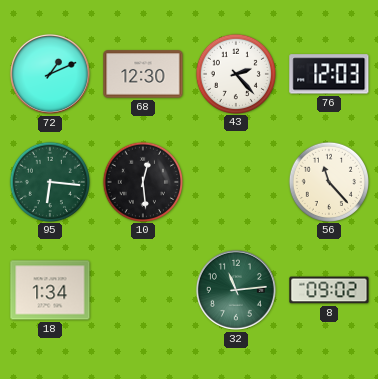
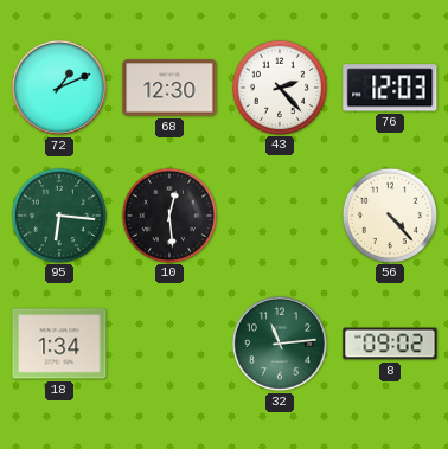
56: 11:23 -> 4:23
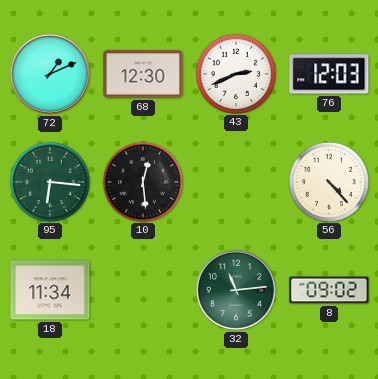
43: 2:23 -> 2:41
18: 1:34 -> 11:34
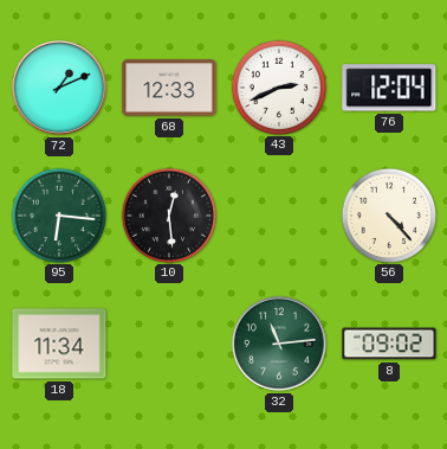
68: 12:30 -> 12:33
76: 12:03 -> 12:04
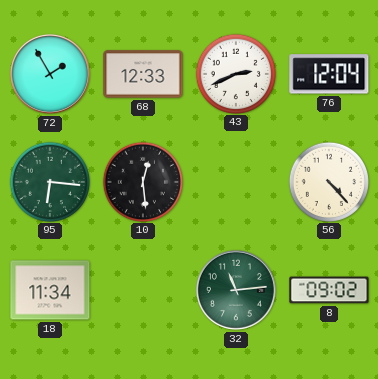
72: 1:11 -> 1:55
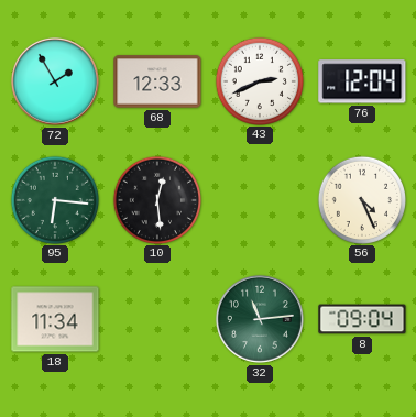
56: 4:23 -> 4:26
8: 09:02 -> 09:04
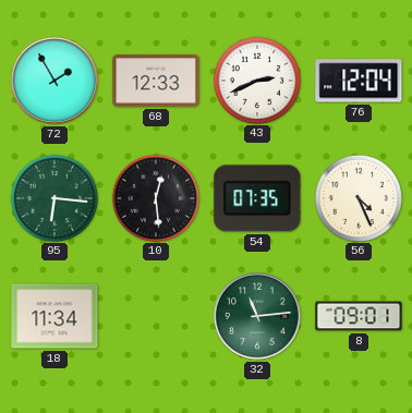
54: none -> 07:35
8: 09:04 -> 09:01
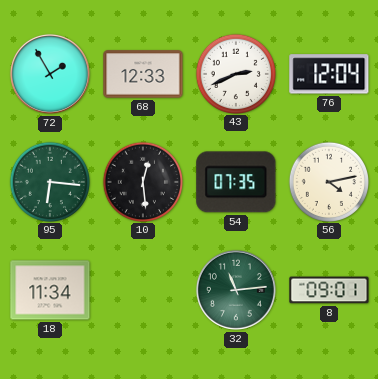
56: 4:26 -> 4:13
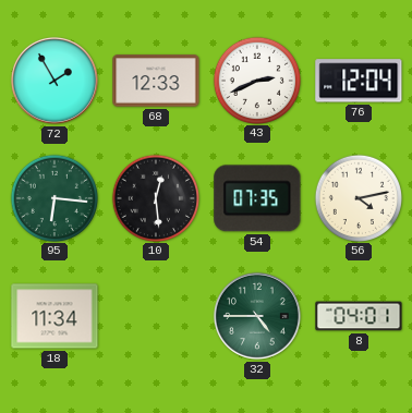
32: 11:14 -> 4:45
8: 09:01 -> 04:01
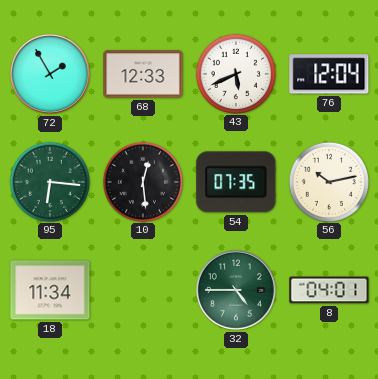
43: 2:41 -> 5:41
56: 4:13 -> 10:13
